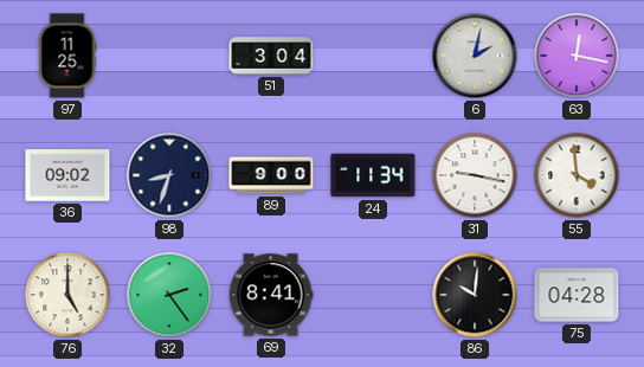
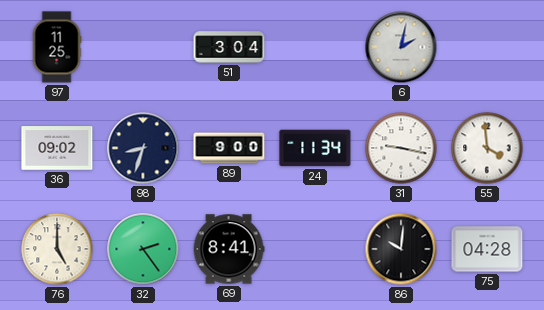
63: 12:17 -> none
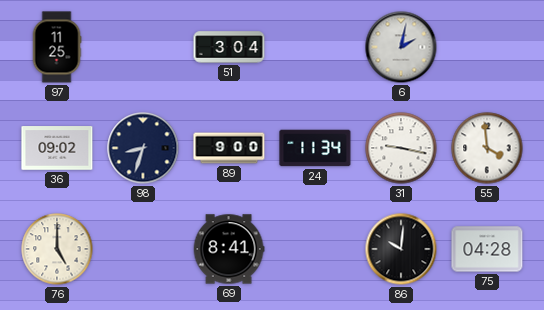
32: 2:24 -> none
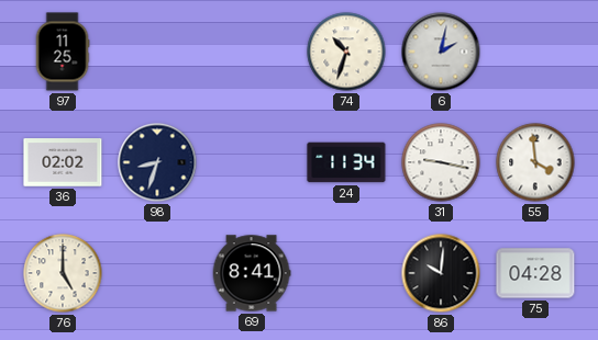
51: 3:04 -> none
74: none -> 10:33
36: 09:02 -> 02:02
89: 9:00 -> none
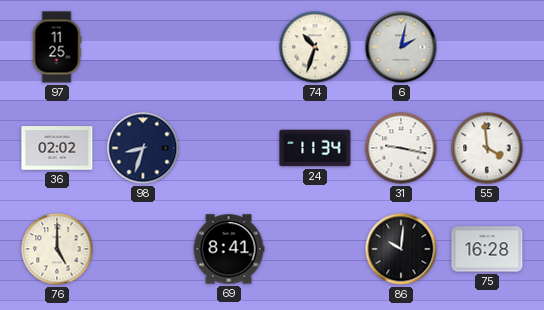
75: 04:28 -> 16:28
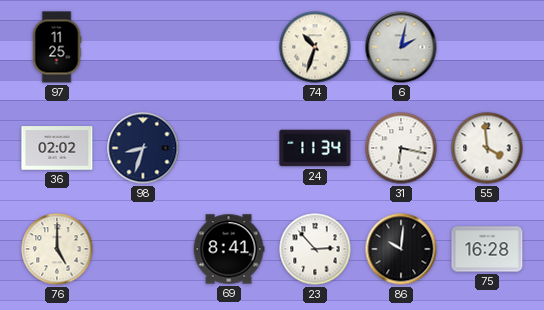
31: 9:17 -> 6:17
23: none -> 2:53
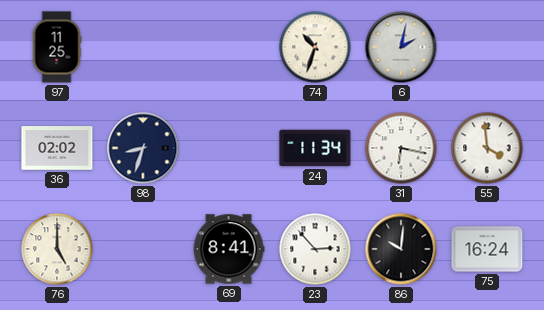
75: 16:28 -> 16:24
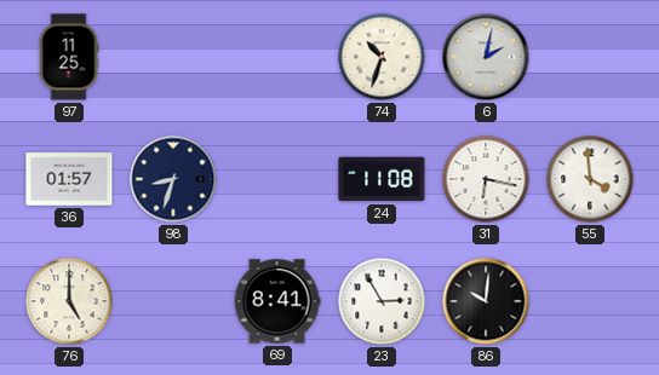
36: 02:02 -> 01:57
24: 11:34 -> 11:08
23: 2:53 -> 2:55
75: 16:24 -> none
